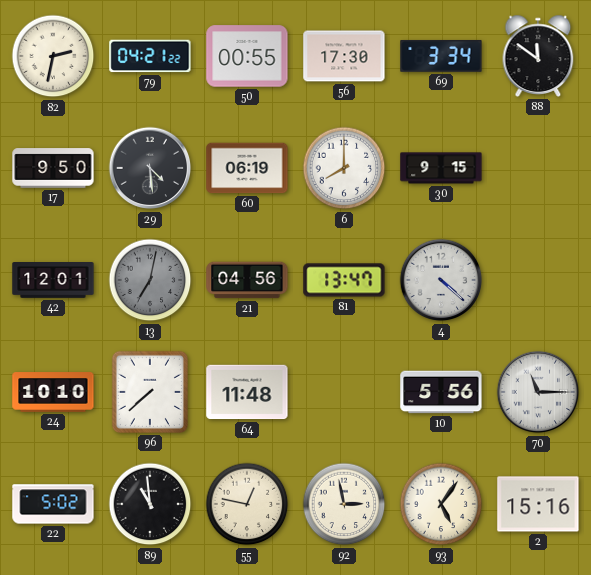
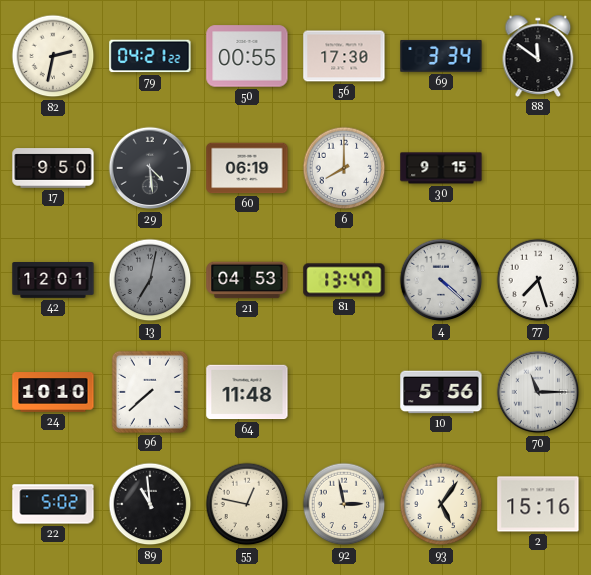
21: 04:56 -> 04:53
77: none -> 7:27
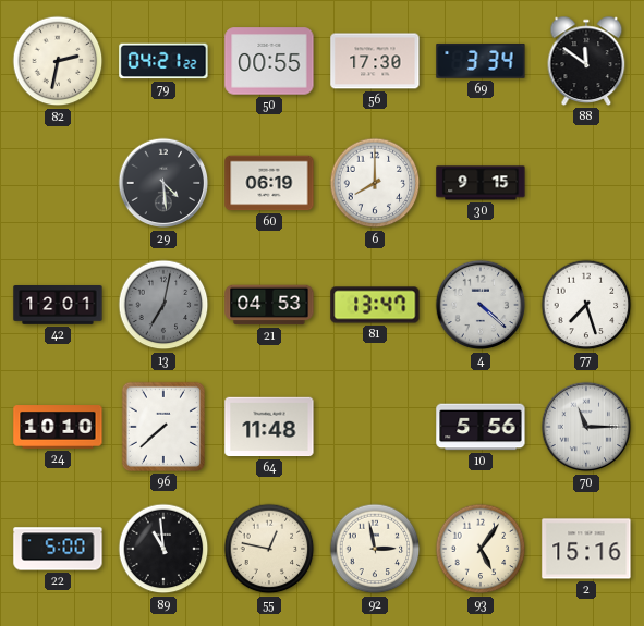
17: 9:50 -> none
22: 5:02 -> 5:00
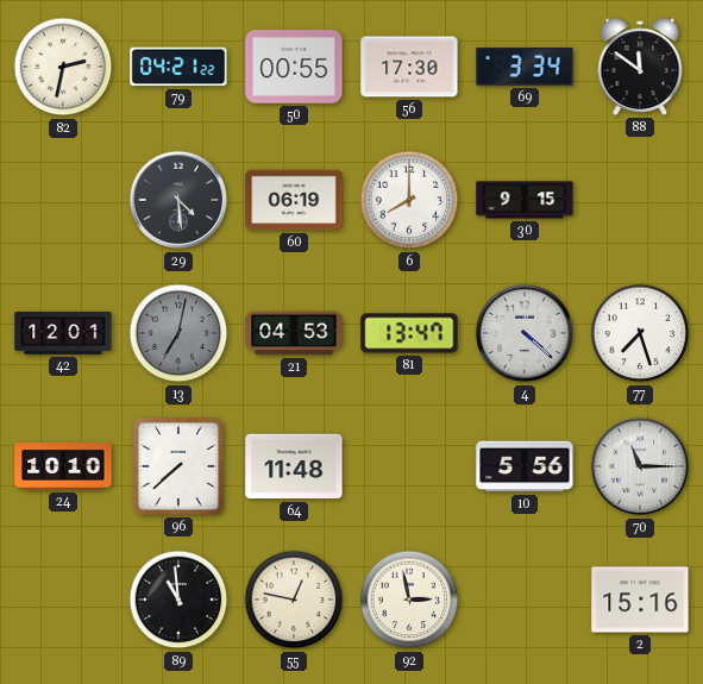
22: 5:00 -> none
93: 5:06 -> none
